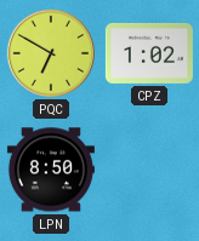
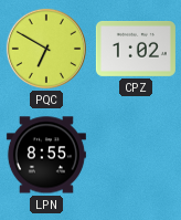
LPN: 8:50 -> 8:55
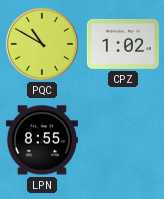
PQC: 6:50 -> 10:50
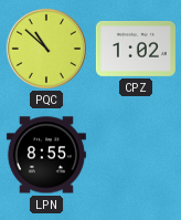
PQC: 10:50 -> 10:52
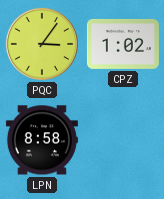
PQC: 10:52 -> 3:06
LPN: 8:55 -> 8:58
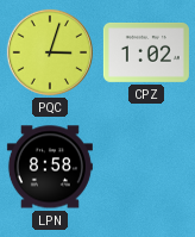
PQC: 3:06 -> 3:03
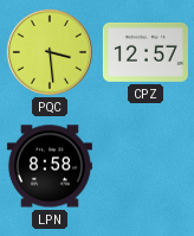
PQC: 3:03 -> 3:29
CPZ: 1:02 -> 12:57
